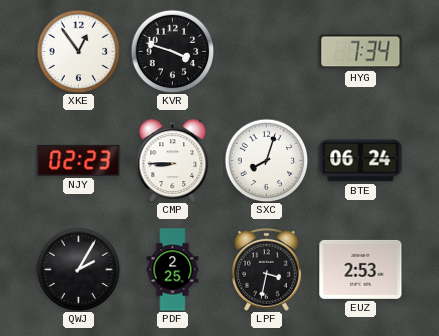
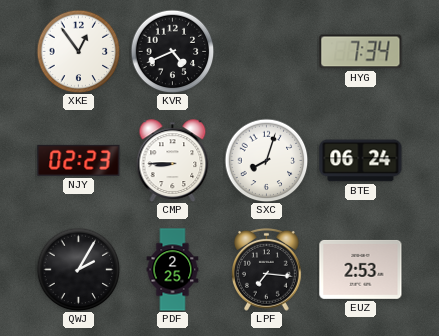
KVR: 3:48 -> 4:41
LPF: 3:32 -> 7:16
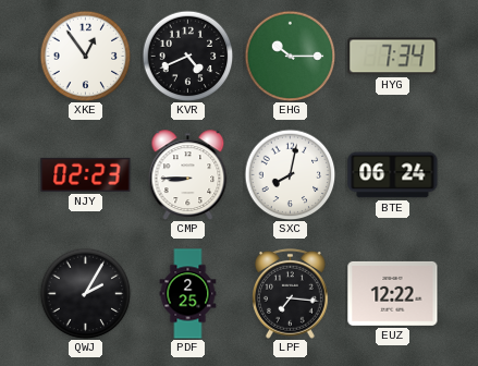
EHG: none -> 10:15
SXC: 8:03 -> 8:02
EUZ: 2:53 -> 12:22
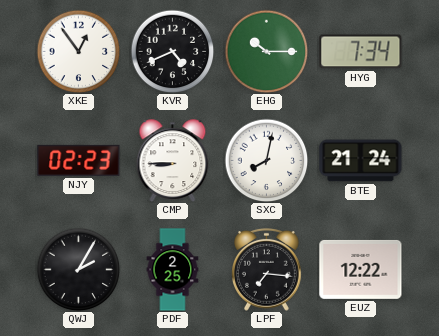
BTE: 06:24 -> 21:24
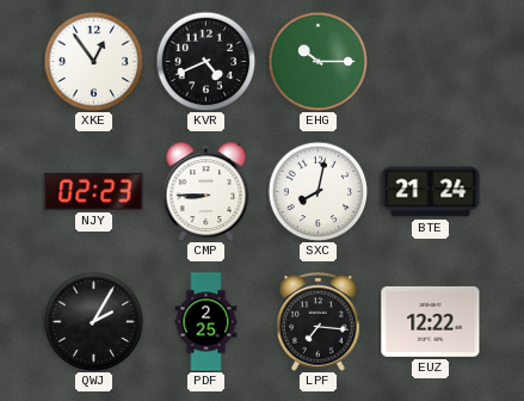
HYG: 7:34 -> none
